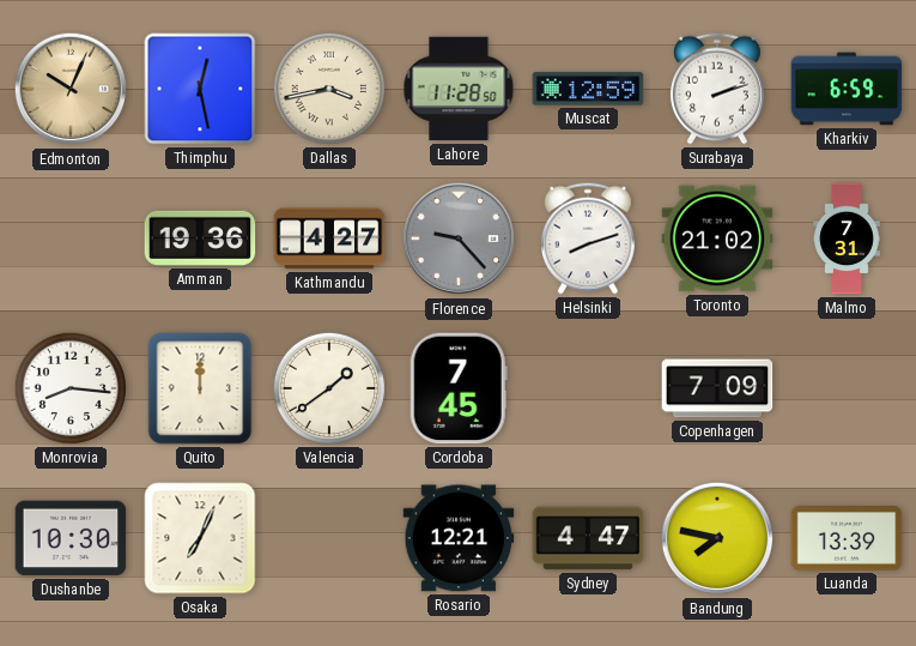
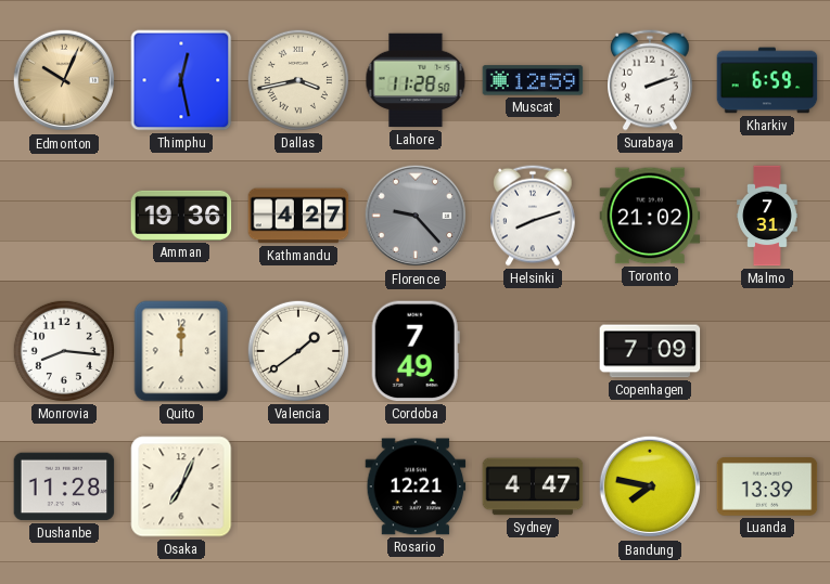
Cordoba: 7:45 -> 7:49
Dushanbe: 10:30 -> 11:28
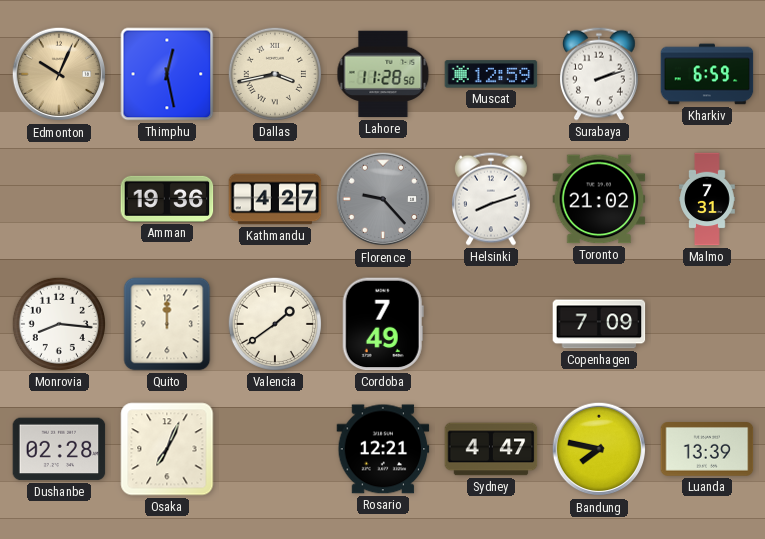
Dushanbe: 11:28 -> 02:28
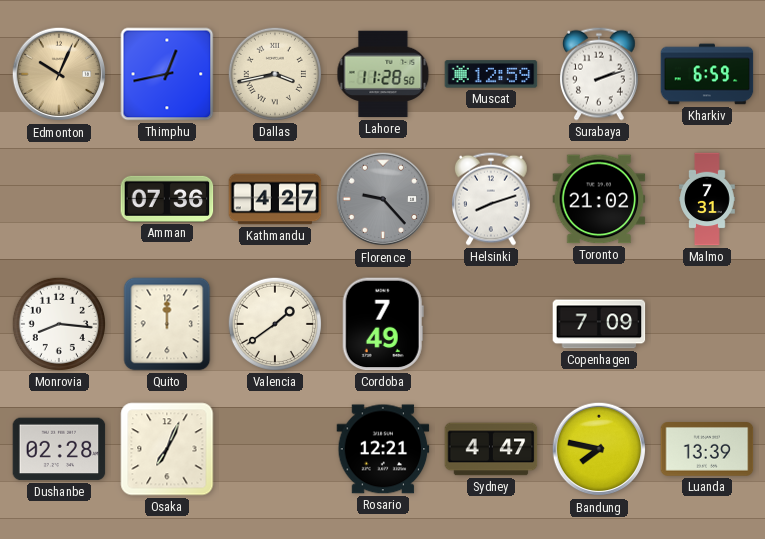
Thimphu: 12:28 -> 12:43
Amman: 19:36 -> 07:36
